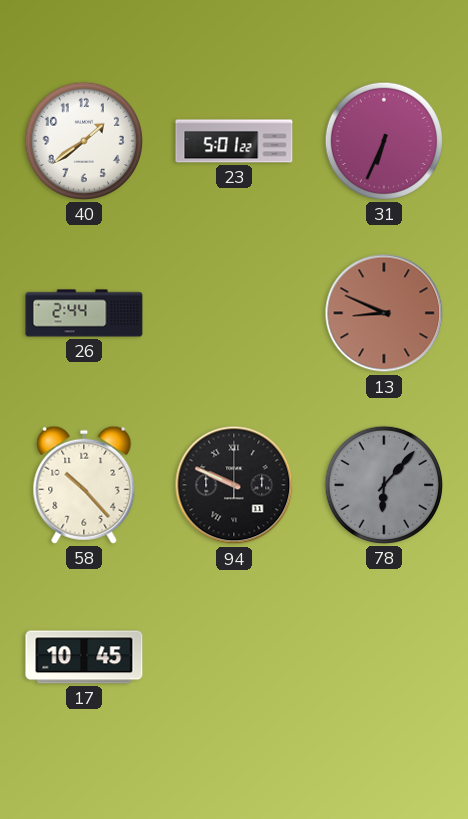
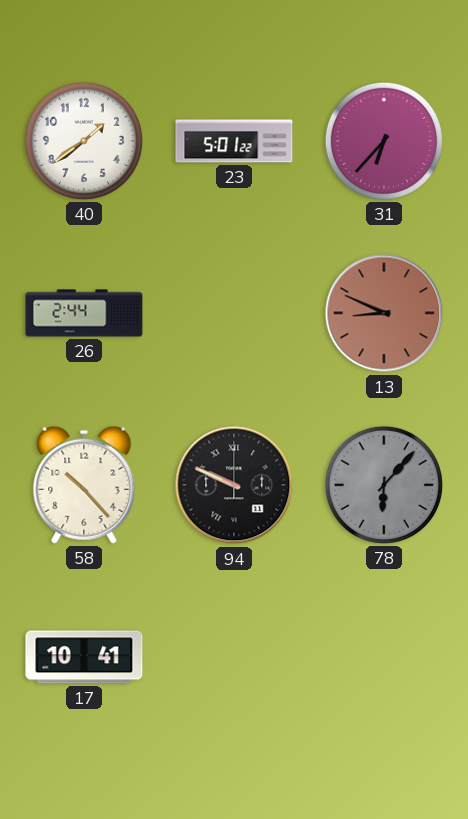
31: 6:34 -> 6:37
17: 10:45 -> 10:41
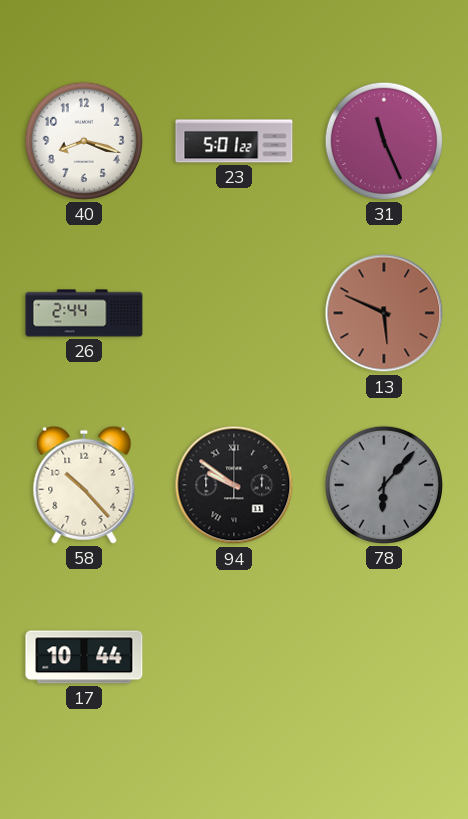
40: 1:39 -> 8:18
31: 6:37 -> 11:26
13: 8:49 -> 5:49
94: 9:49 -> 9:51
17: 10:41 -> 10:44
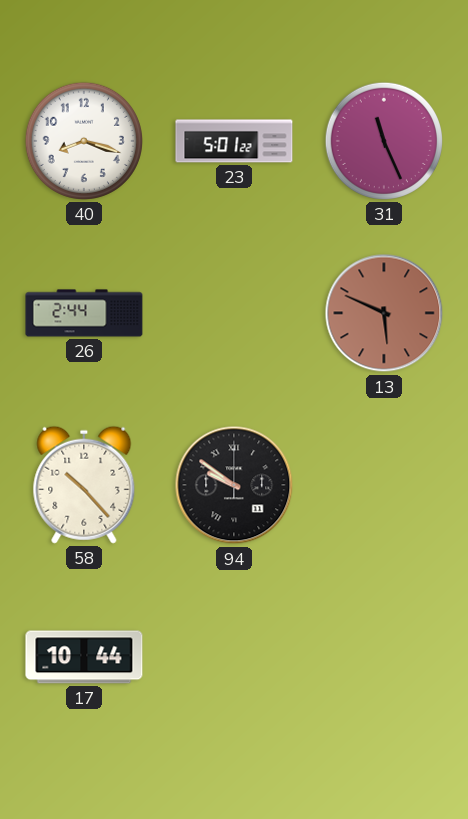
78: 6:07 -> none
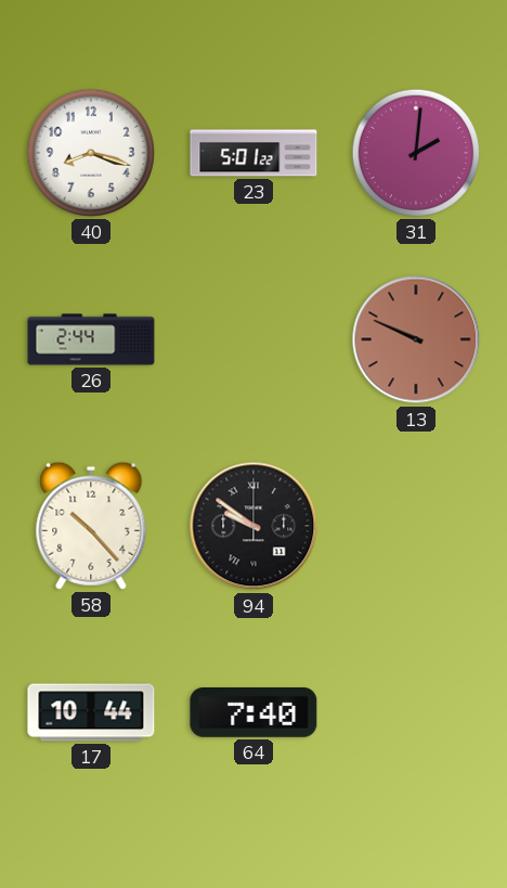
31: 11:26 -> 2:01
13: 5:49 -> 9:49
64: none -> 7:40
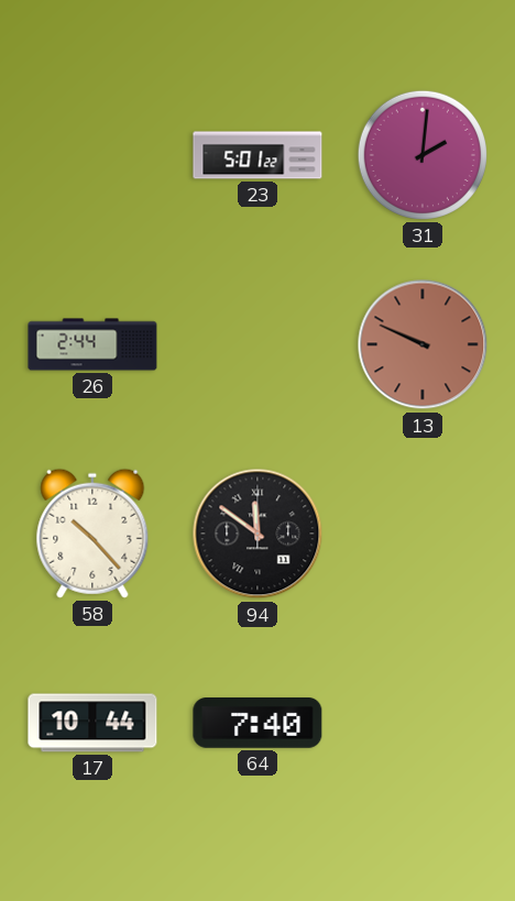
40: 8:18 -> none
94: 9:51 -> 11:51
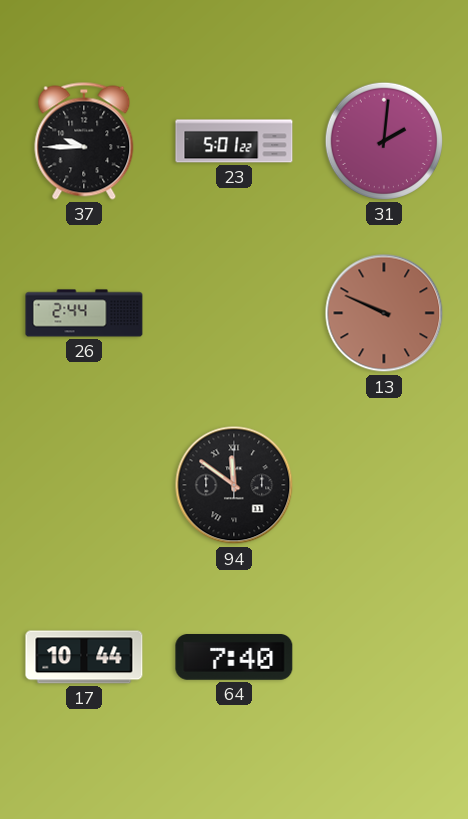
37: none -> 9:45
58: 10:23 -> none
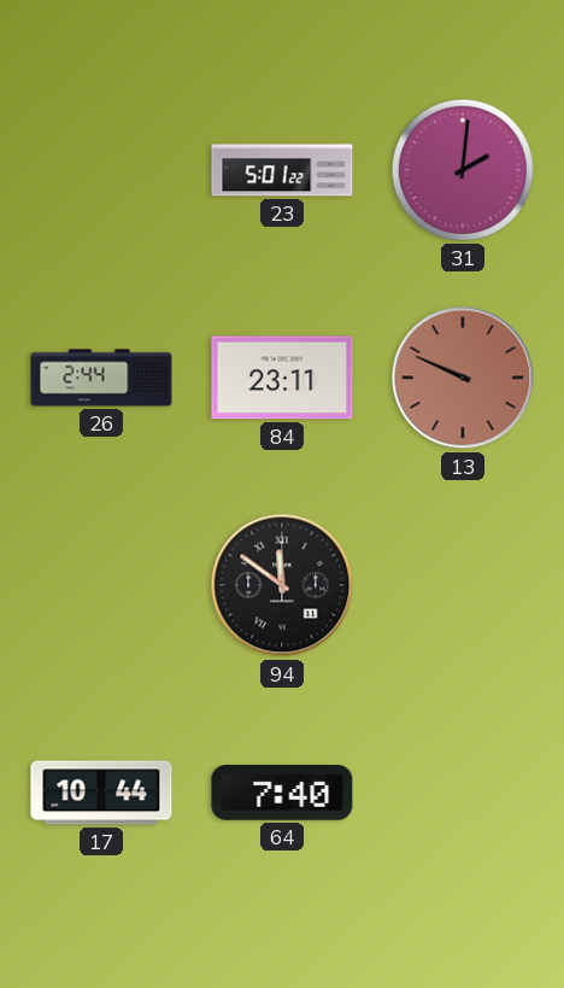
37: 9:45 -> none
84: none -> 23:11
